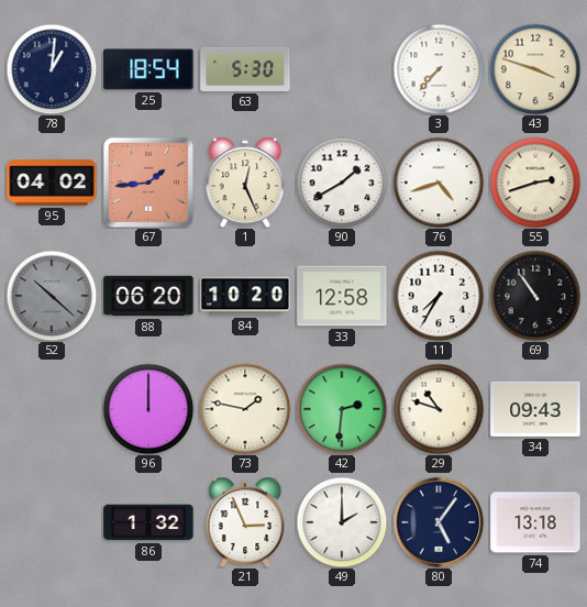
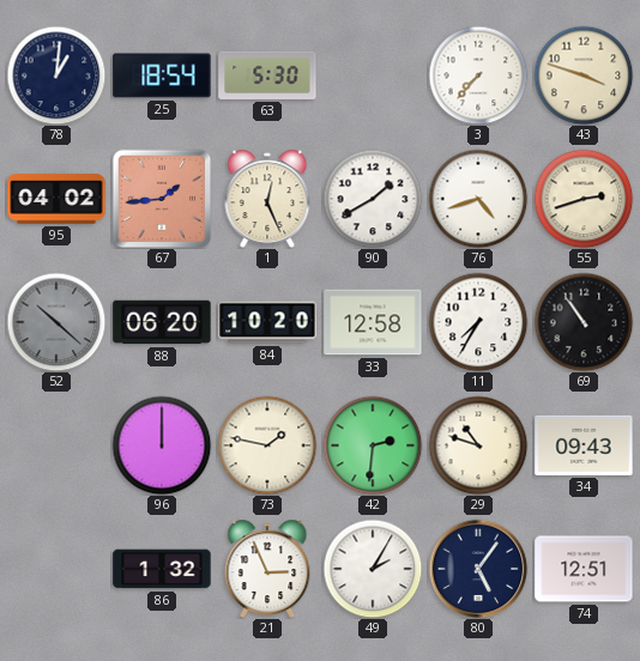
49: 2:00 -> 2:05
74: 13:18 -> 12:51
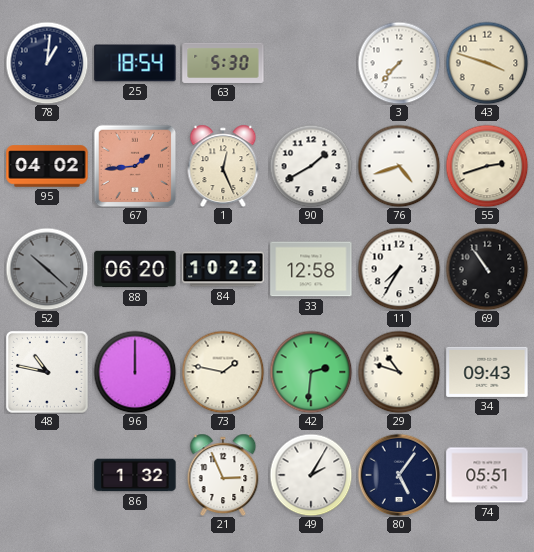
84: 10:20 -> 10:22
48: none -> 10:47
74: 12:51 -> 05:51
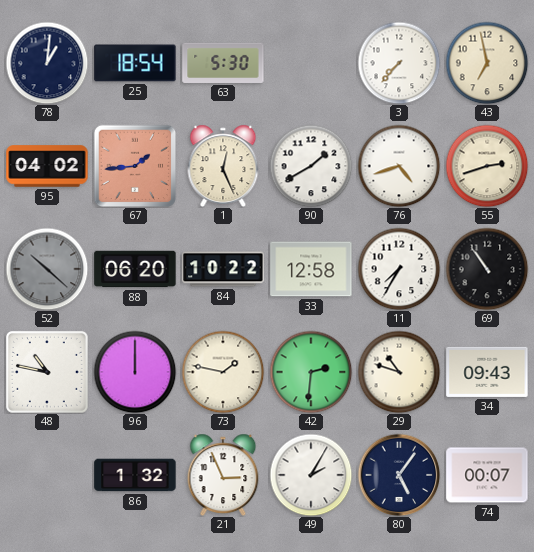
43: 3:48 -> 6:58
74: 05:51 -> 00:07
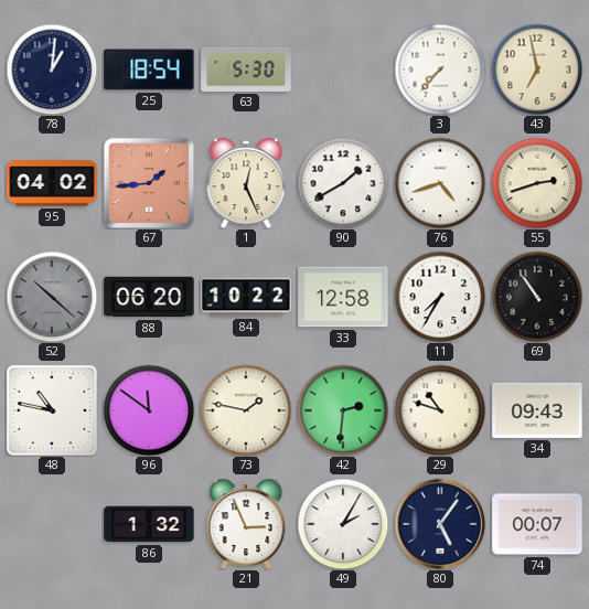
96: 12:00 -> 11:51
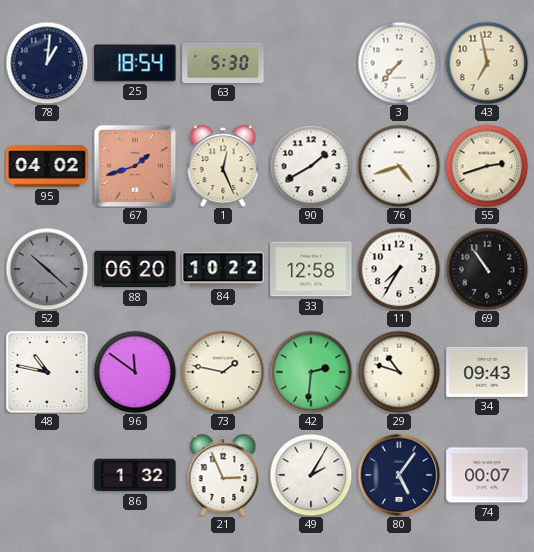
67: 1:44 -> 1:42
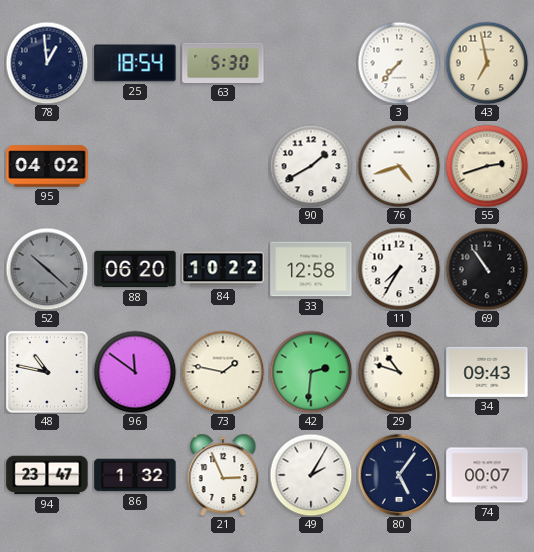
78: 1:01 -> 12:59
67: 1:42 -> none
1: 12:26 -> none
94: none -> 23:47
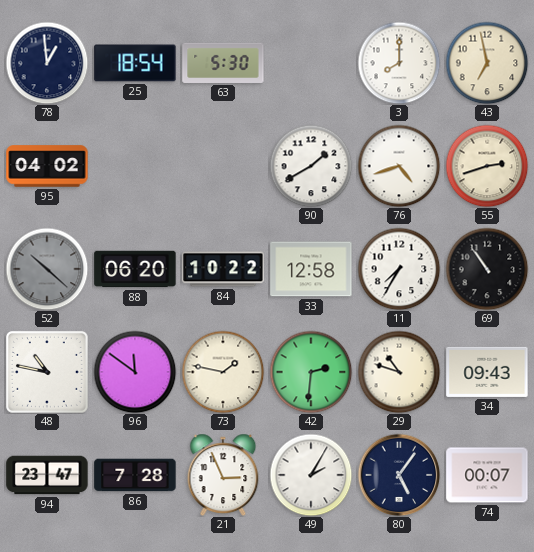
3: 7:37 -> 8:00
86: 1:32 -> 7:28
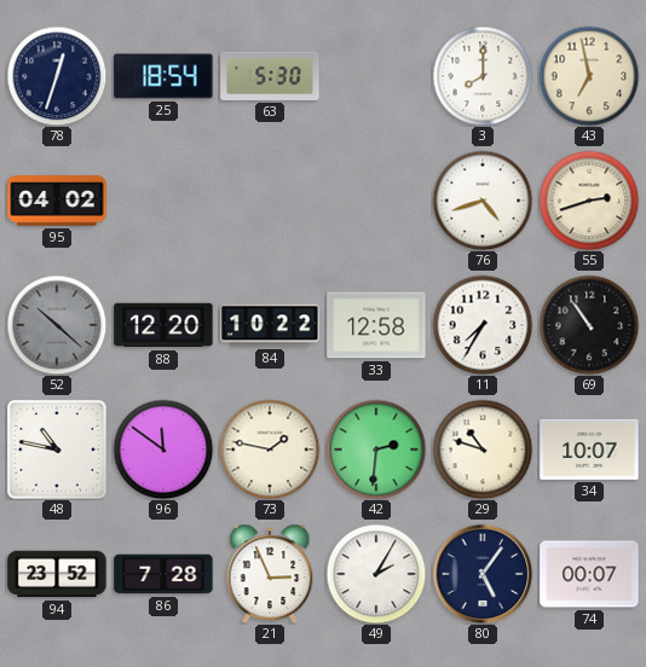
78: 12:59 -> 12:33
90: 1:40 -> none
88: 06:20 -> 12:20
34: 09:43 -> 10:07
94: 23:47 -> 23:52
